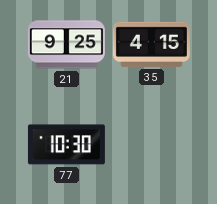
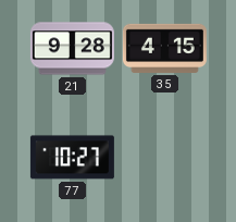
21: 9:25 -> 9:28
77: 10:30 -> 10:27
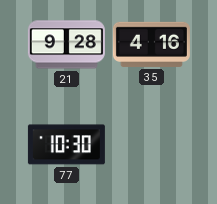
35: 4:15 -> 4:16
77: 10:27 -> 10:30
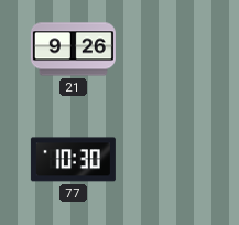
21: 9:28 -> 9:26
35: 4:16 -> none
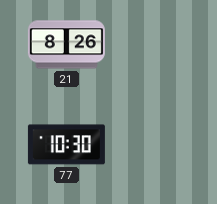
21: 9:26 -> 8:26
